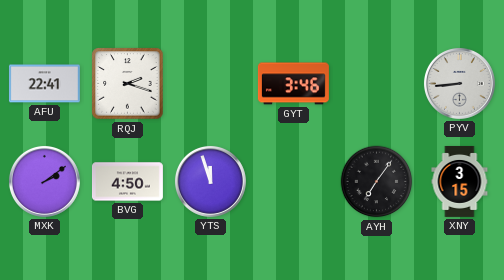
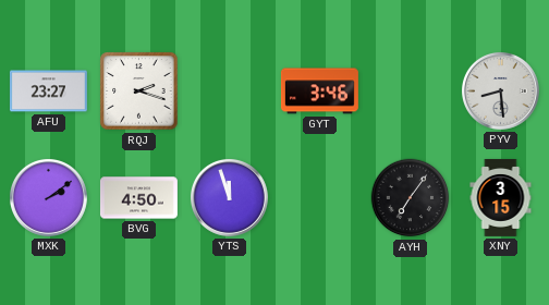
AFU: 22:41 -> 23:27
PYV: 8:44 -> 8:29
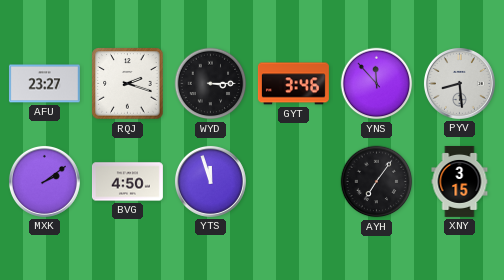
WYD: none -> 3:15
YNS: none -> 11:53
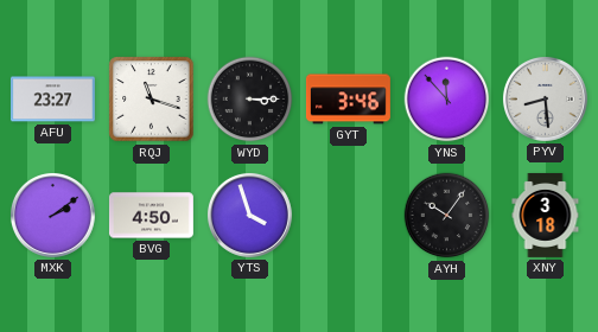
RQJ: 2:18 -> 11:18
YTS: 11:57 -> 3:57
AYH: 7:06 -> 10:06
XNY: 3:15 -> 3:18
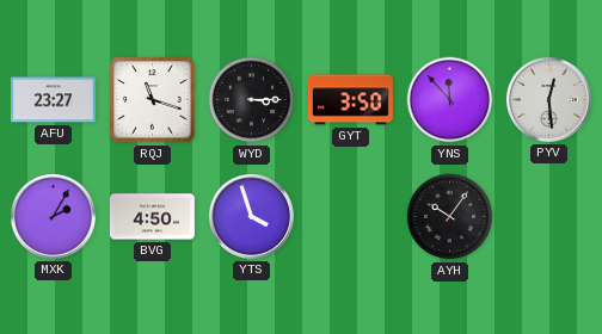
GYT: 3:46 -> 3:50
PYV: 8:29 -> 12:29
MXK: 2:09 -> 2:05
XNY: 3:18 -> none
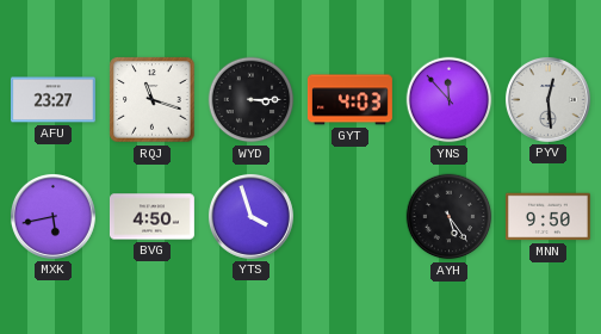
GYT: 3:50 -> 4:03
MXK: 2:05 -> 5:43
AYH: 10:06 -> 5:24
MNN: none -> 9:50
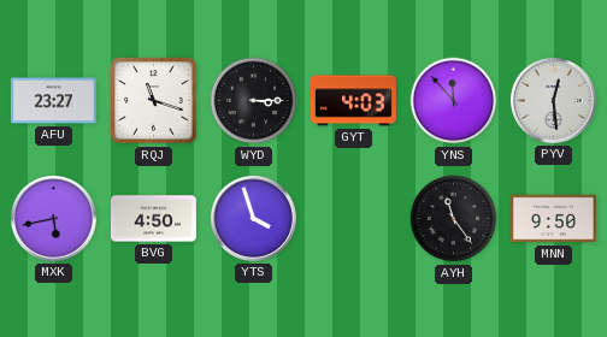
AYH: 5:24 -> 11:24
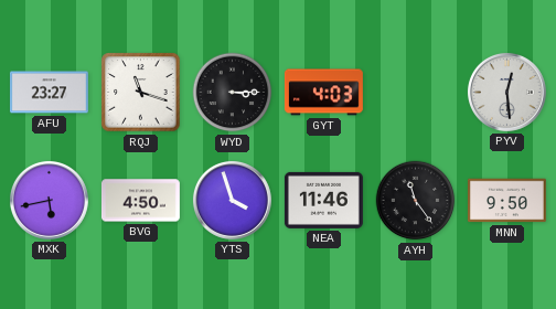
YNS: 11:53 -> none
NEA: none -> 11:46
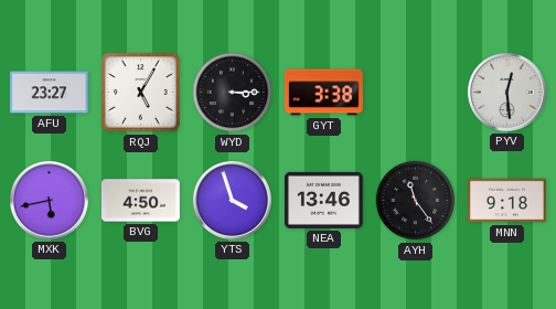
RQJ: 11:18 -> 5:05
GYT: 4:03 -> 3:38
NEA: 11:46 -> 13:46
MNN: 9:50 -> 9:18
